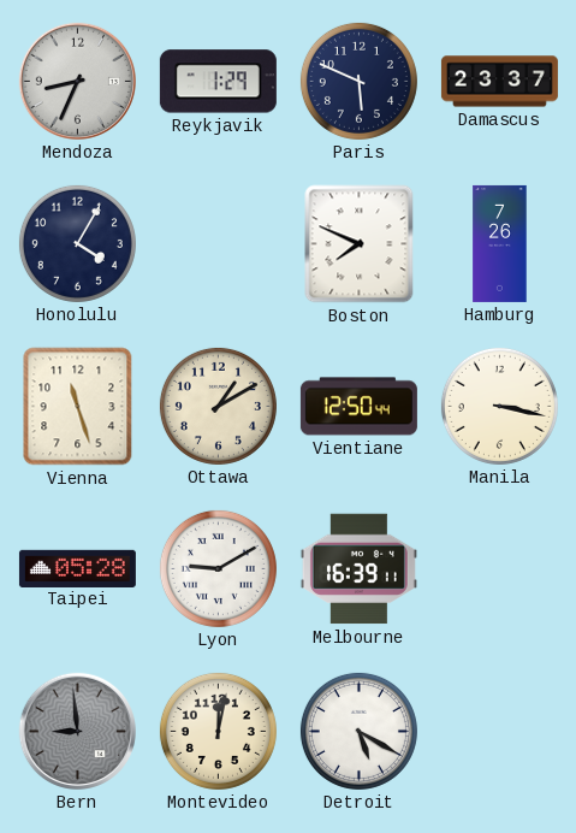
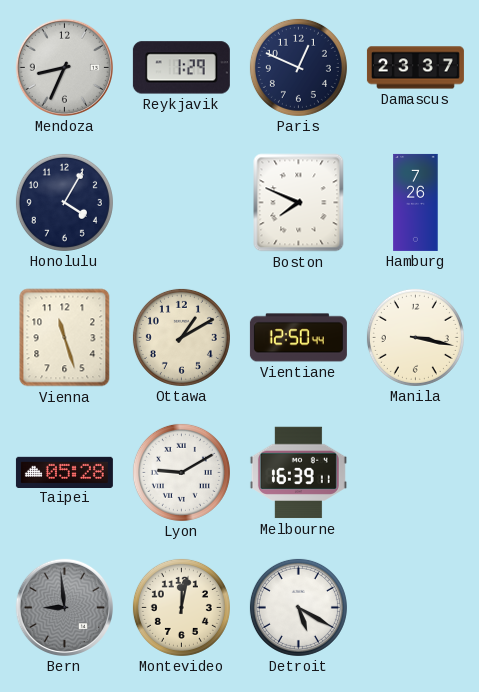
Paris: 5:49 -> 12:49
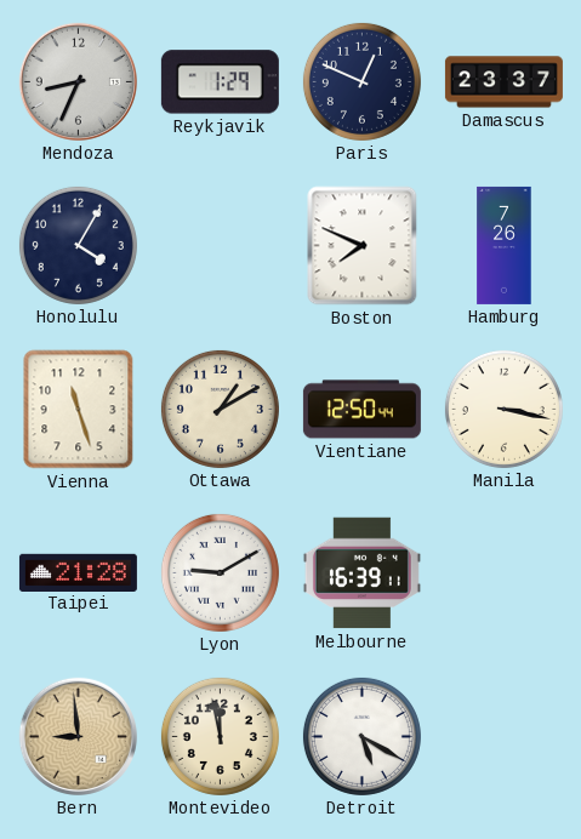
Taipei: 05:28 -> 21:28
Bern dial: grey -> champagne
Montevideo: 12:02 -> 11:58
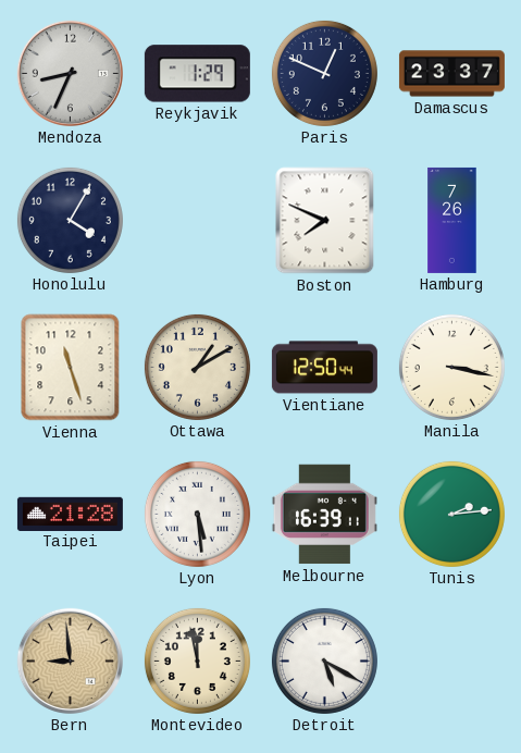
Lyon: 9:10 -> 5:29
Tunis: none -> 2:14
